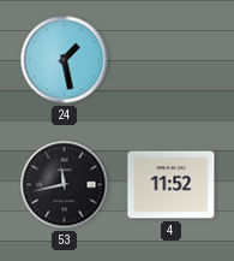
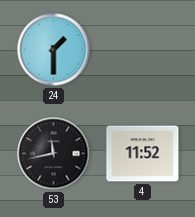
24: 1:28 -> 1:30
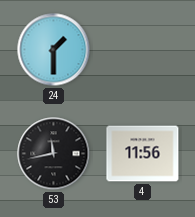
4: 11:52 -> 11:56
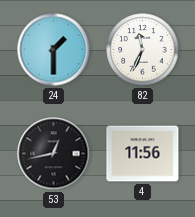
82: none -> 11:34
53: 11:43 -> 12:43
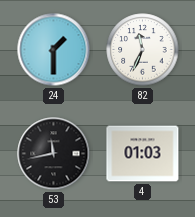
53: 12:43 -> 11:43
4: 11:56 -> 01:03
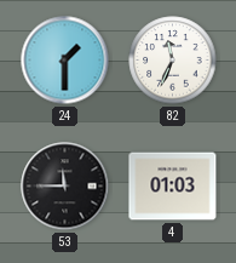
53: 11:43 -> 11:45
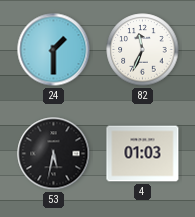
53: 11:45 -> 5:32
